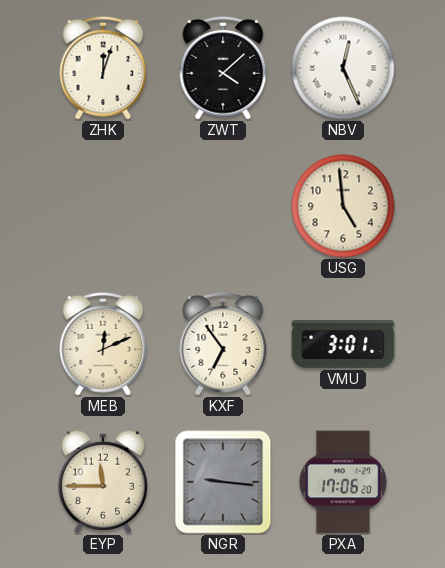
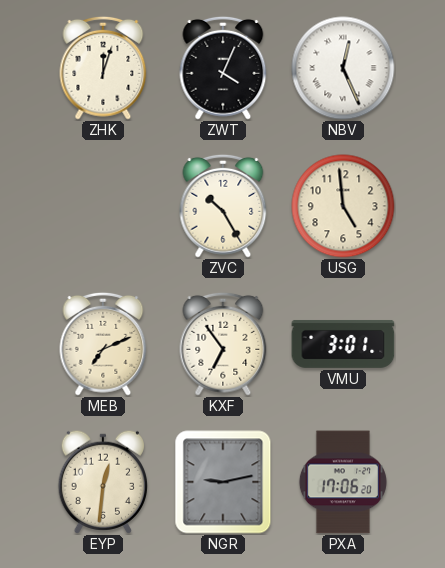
ZWT: 4:08 -> 4:04
ZVC: none -> 10:25
MEB: 12:11 -> 7:11
EYP: 11:45 -> 12:31
NGR: 9:16 -> 9:13
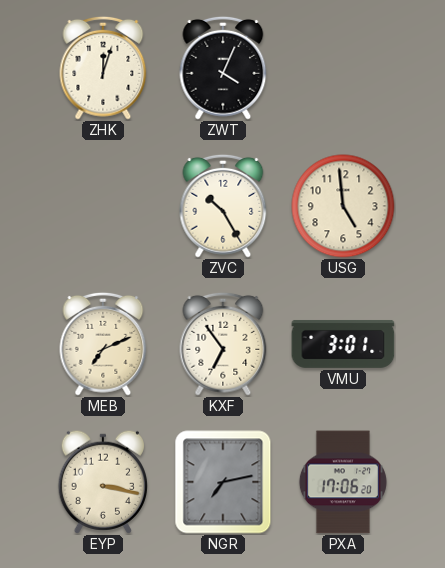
NBV: 12:26 -> none
EYP: 12:31 -> 3:17
NGR: 9:13 -> 7:13
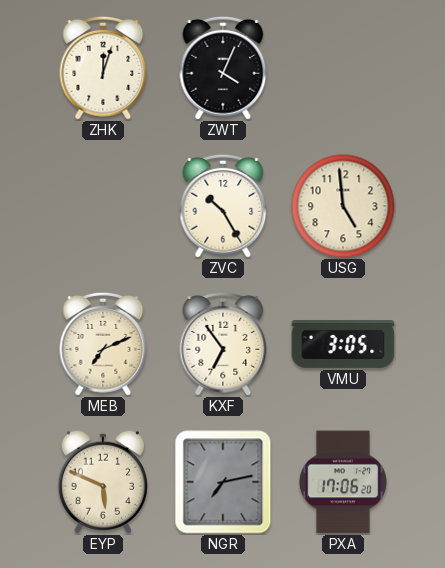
VMU: 3:01 -> 3:05
EYP: 3:17 -> 5:49
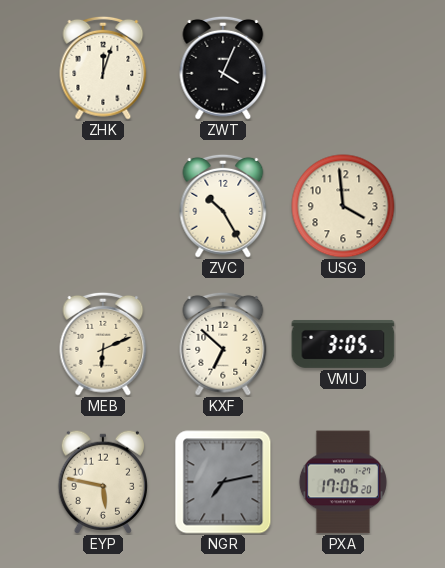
USG: 4:59 -> 3:59
MEB: 7:11 -> 6:11
KXF: 6:54 -> 6:52
EYP: 5:49 -> 5:47
